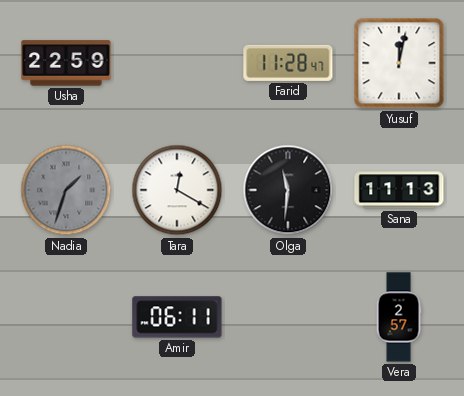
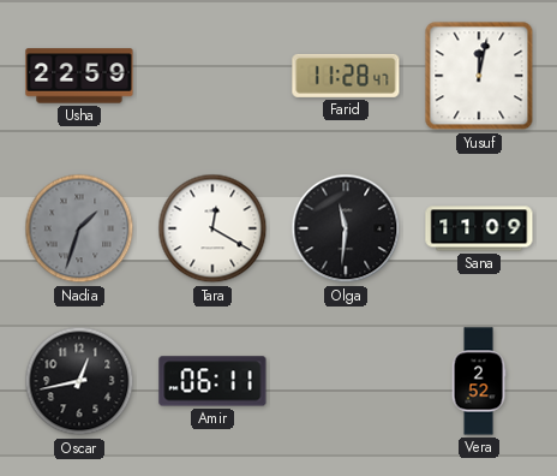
Sana: 11:13 -> 11:09
Oscar: none -> 12:43
Vera: 2:57 -> 2:52
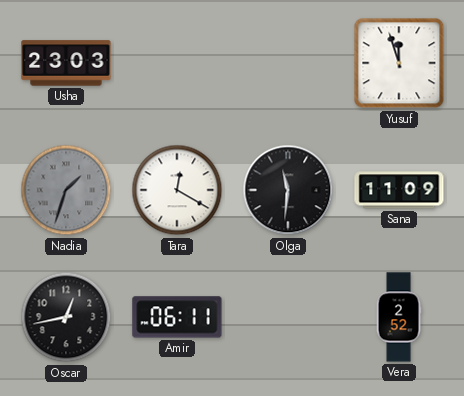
Usha: 22:59 -> 23:03
Farid: 11:28 -> none
Yusuf: 12:02 -> 11:57
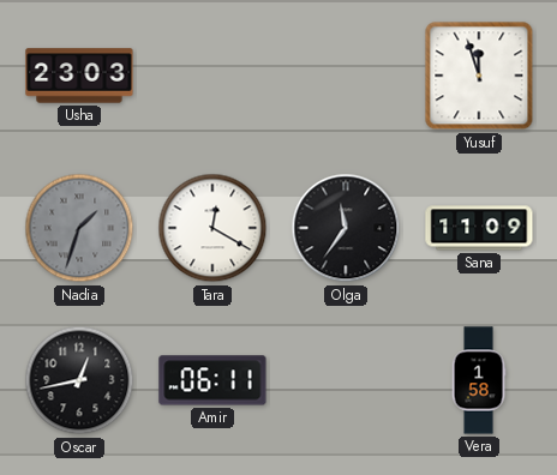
Olga: 11:31 -> 11:36
Vera: 2:52 -> 1:58
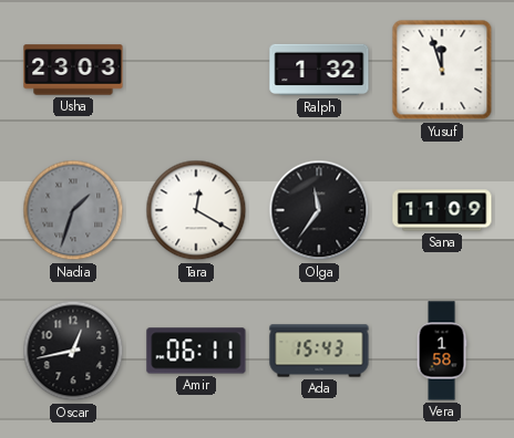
Ralph: none -> 1:32
Ada: none -> 15:43
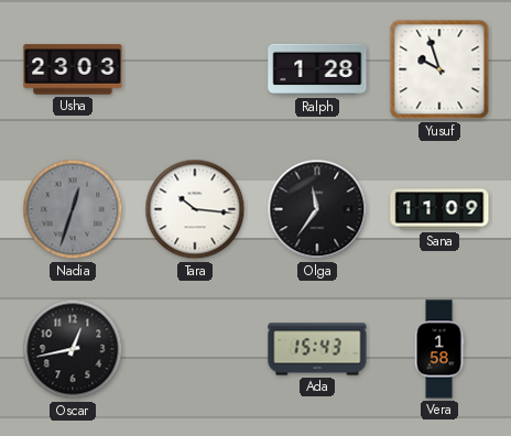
Ralph: 1:32 -> 1:28
Yusuf: 11:57 -> 9:57
Nadia: 1:33 -> 12:33
Tara: 12:20 -> 10:16
Amir: 06:11 -> none
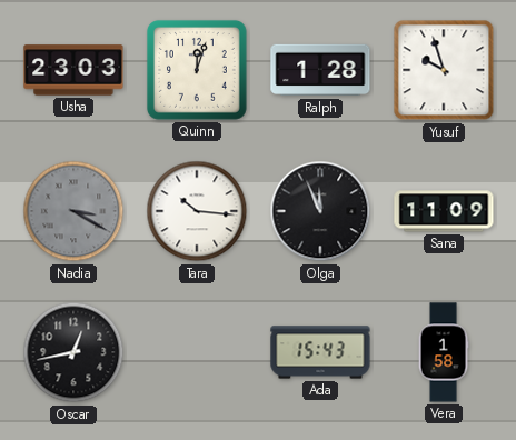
Quinn: none -> 12:03
Nadia: 12:33 -> 3:20
Olga: 11:36 -> 11:56
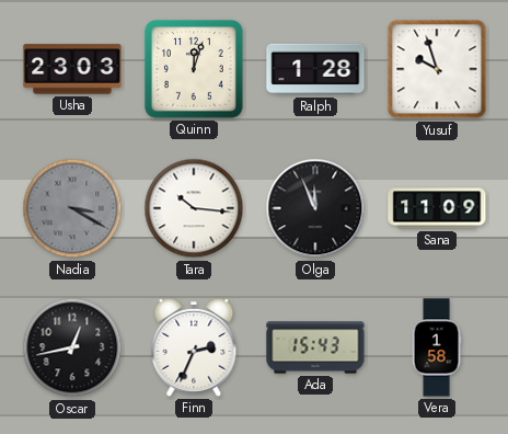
Finn: none -> 2:34
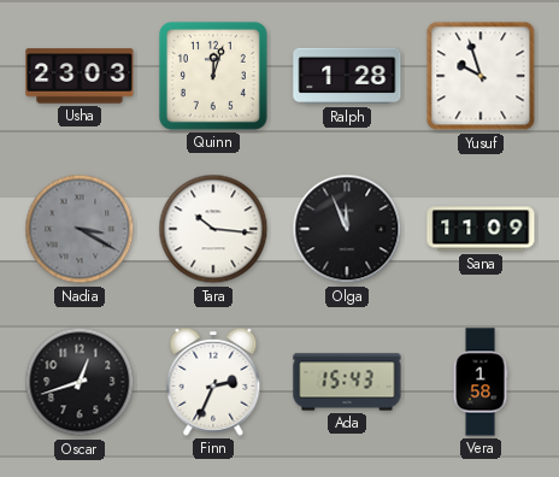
Oscar: 12:43 -> 12:42
